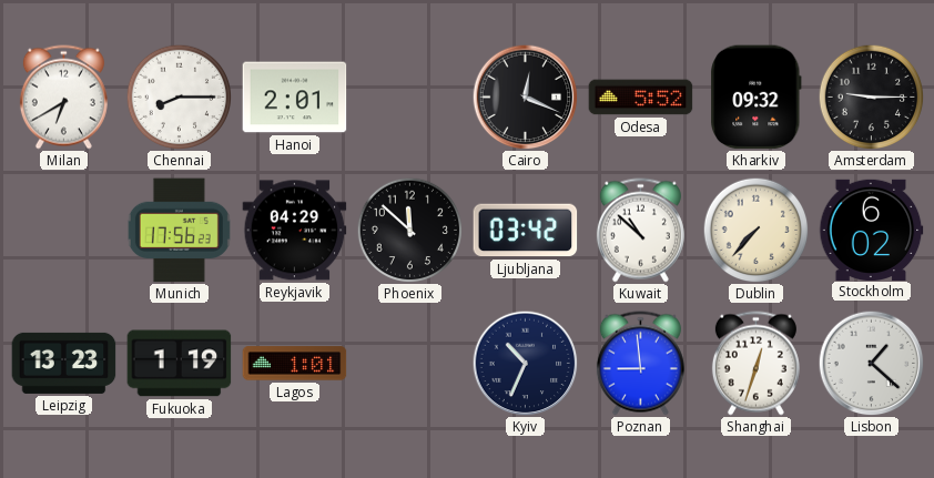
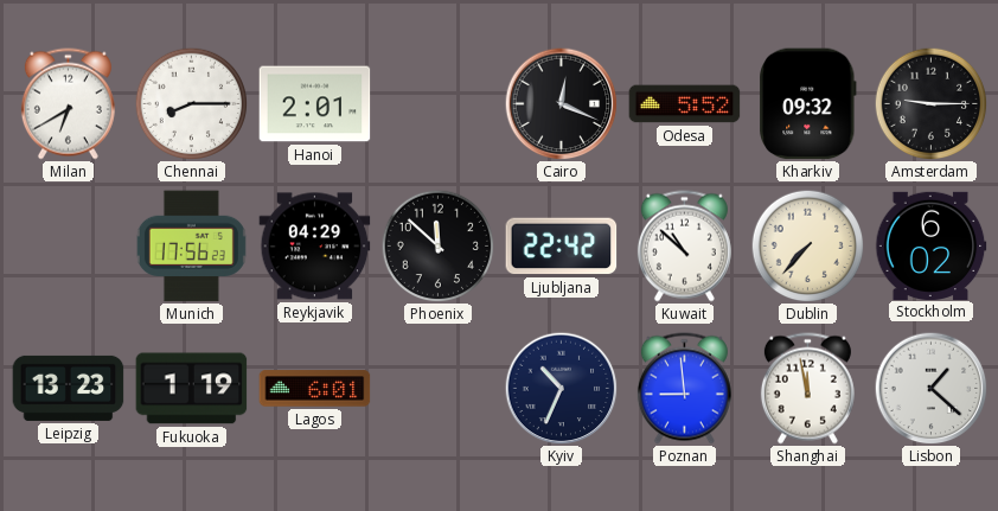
Ljubljana: 03:42 -> 22:42
Lagos: 1:01 -> 6:01
Shanghai: 12:33 -> 11:58
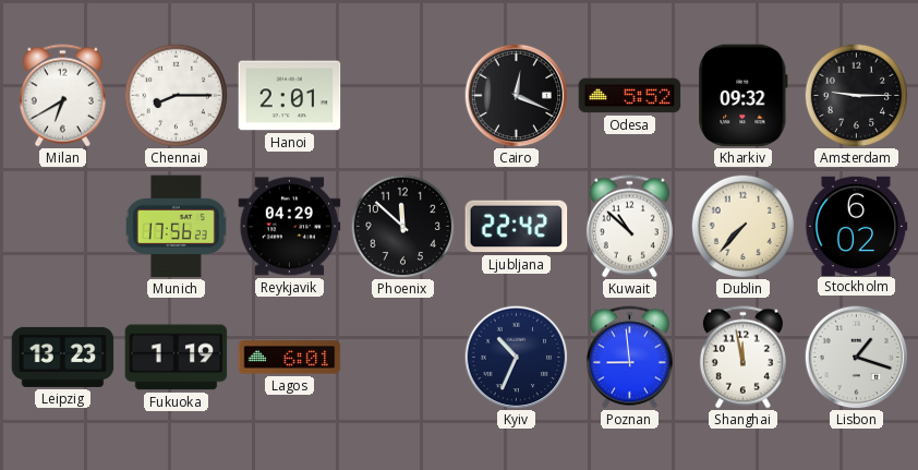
Lisbon: 1:22 -> 1:18
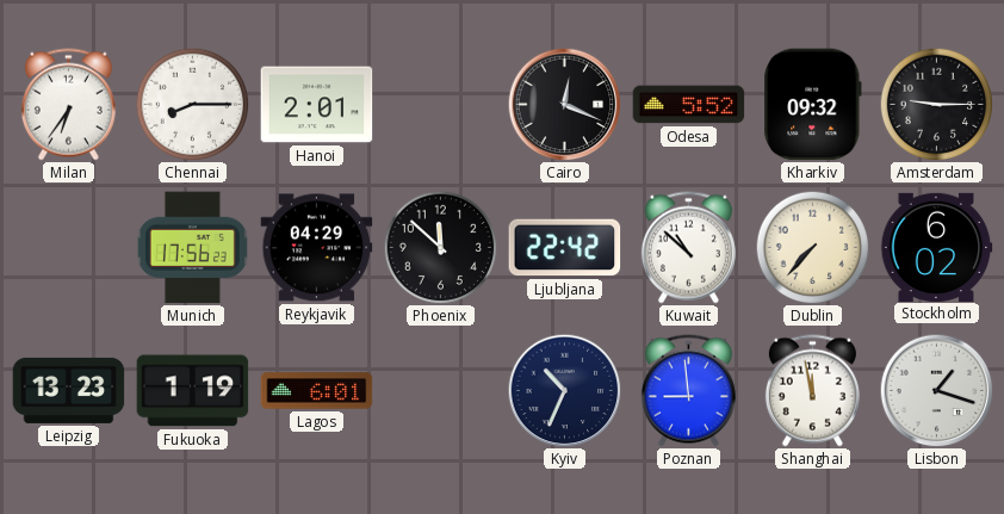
Milan: 6:40 -> 6:36
